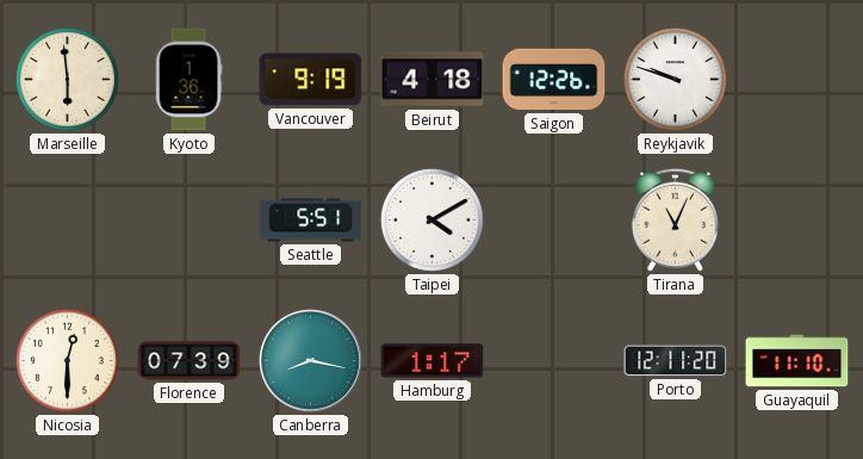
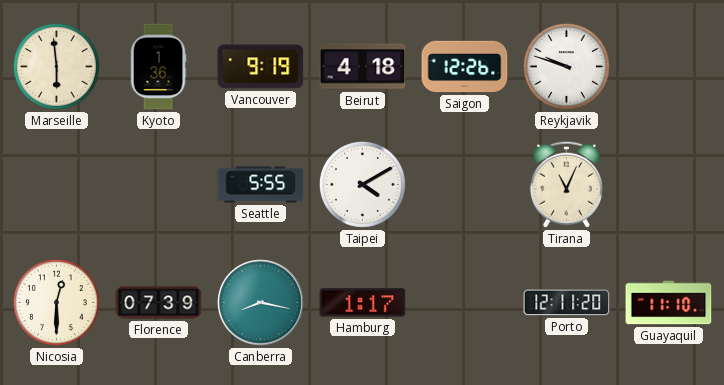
Seattle: 5:51 -> 5:55
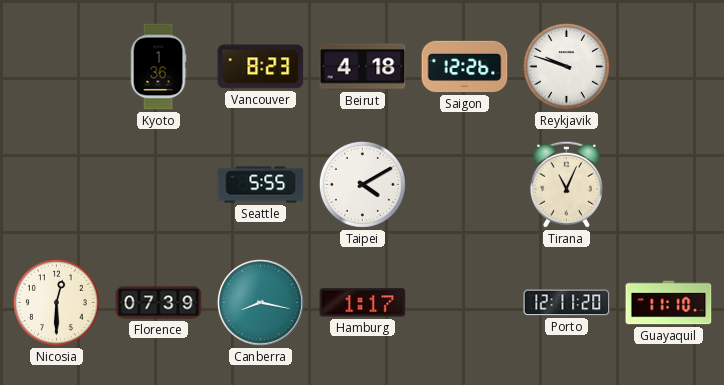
Marseille: 5:59 -> none
Vancouver: 9:19 -> 8:23
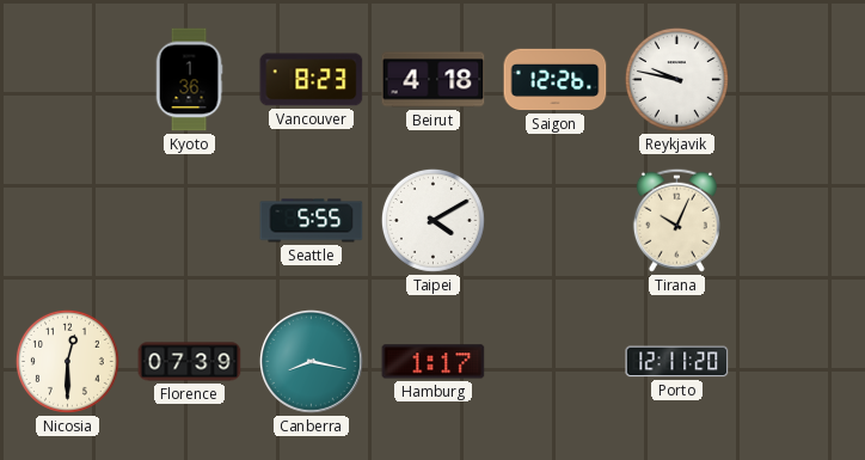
Reykjavik: 9:48 -> 9:47
Tirana: 11:04 -> 10:04
Guayaquil: 11:10 -> none
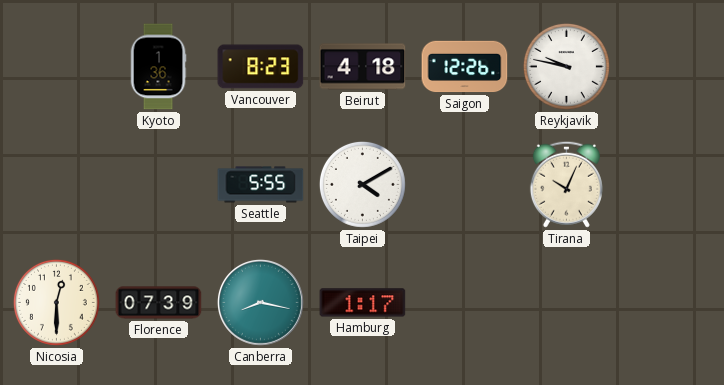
Porto: 12:11 -> none
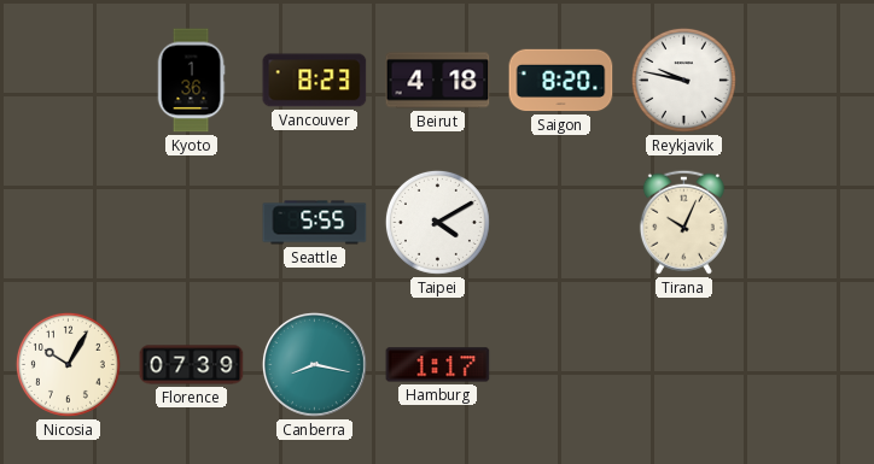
Saigon: 12:26 -> 8:20
Nicosia: 12:30 -> 10:05
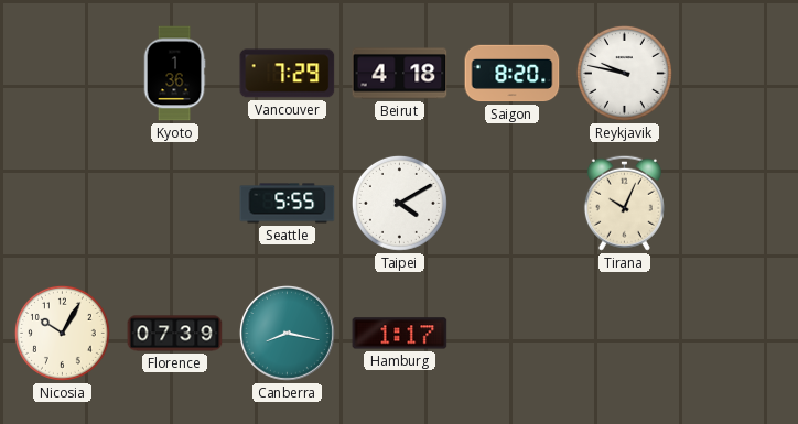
Vancouver: 8:23 -> 7:29
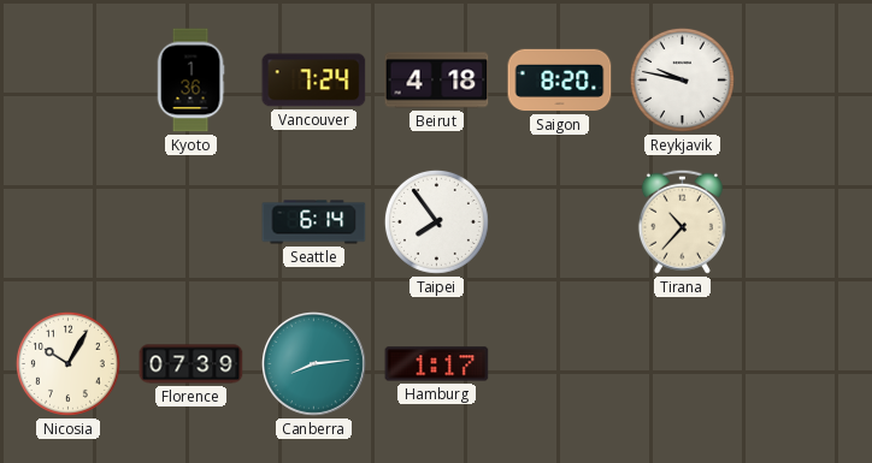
Vancouver: 7:29 -> 7:24
Seattle: 5:55 -> 6:14
Taipei: 4:10 -> 7:54
Tirana: 10:04 -> 10:37
Canberra: 8:17 -> 8:14
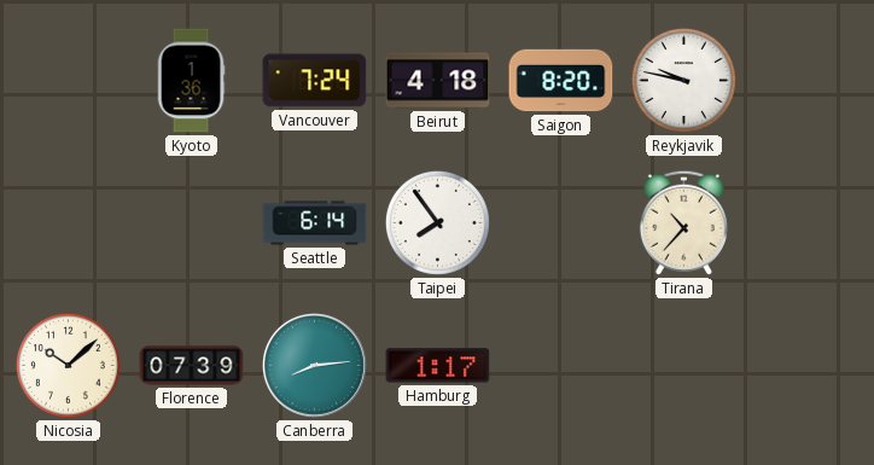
Nicosia: 10:05 -> 10:08
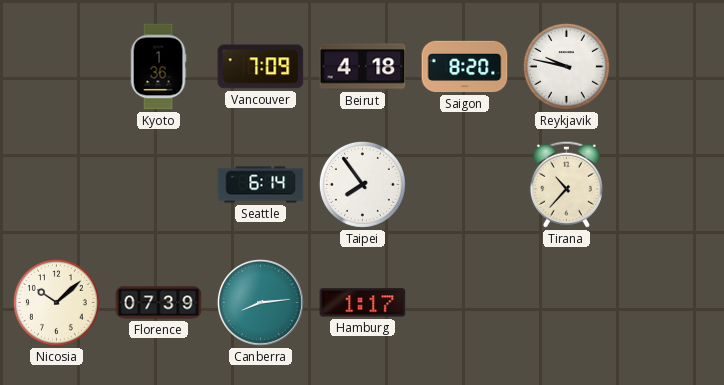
Vancouver: 7:24 -> 7:09
